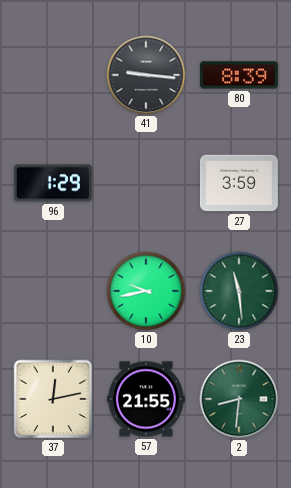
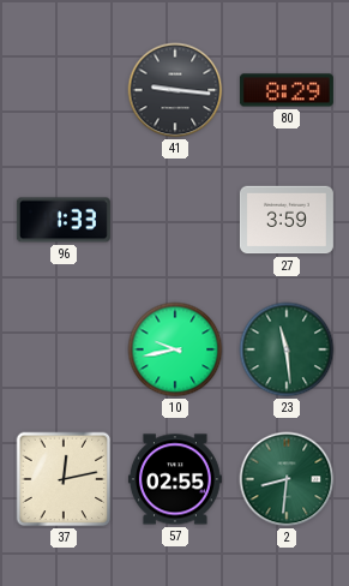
80: 8:39 -> 8:29
96: 1:29 -> 1:33
57: 21:55 -> 02:55
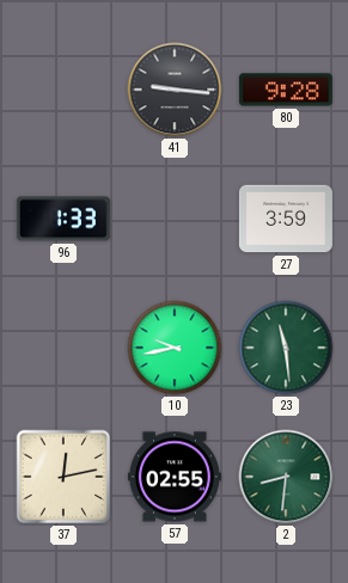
80: 8:29 -> 9:28
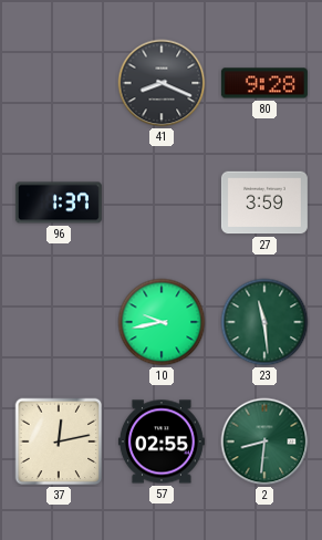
41: 9:16 -> 8:19
96: 1:33 -> 1:37
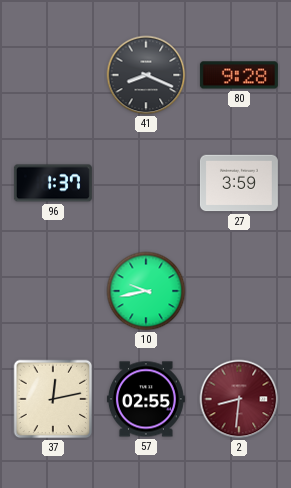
23: 11:29 -> none
2 dial: green -> burgundy
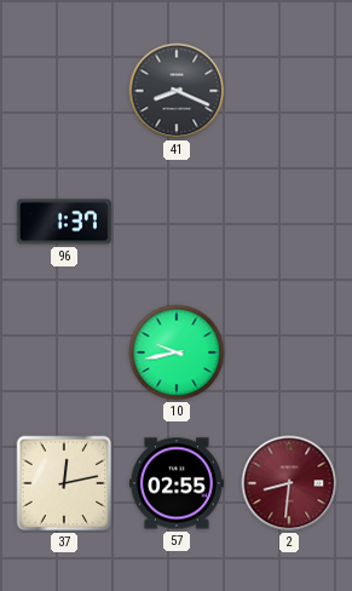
80: 9:28 -> none
27: 3:59 -> none
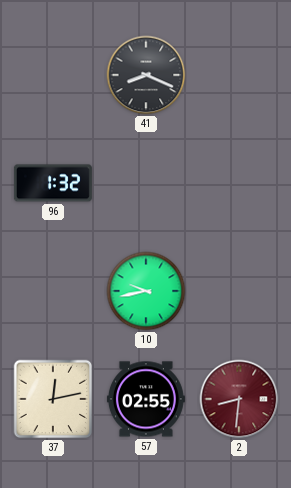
96: 1:37 -> 1:32
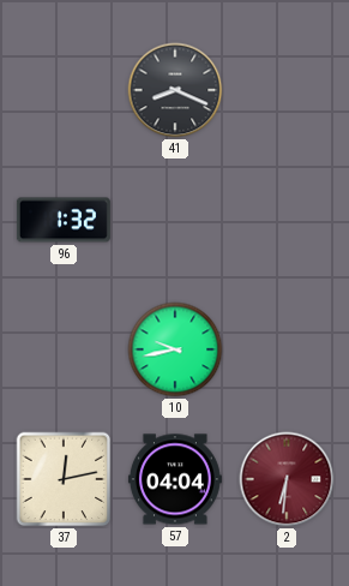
57: 02:55 -> 04:04
2: 8:31 -> 6:31
